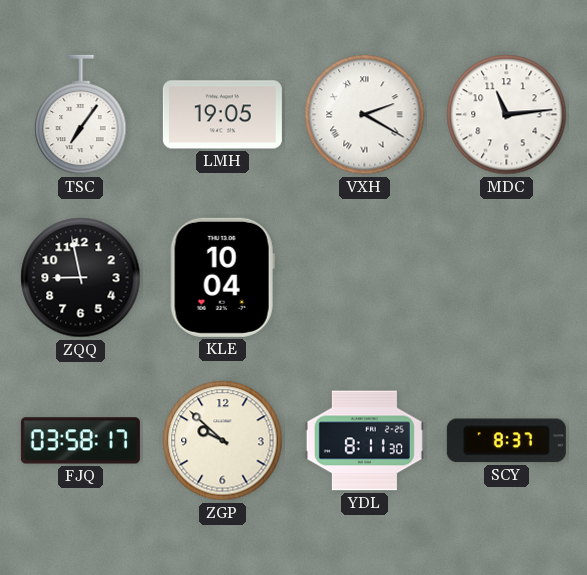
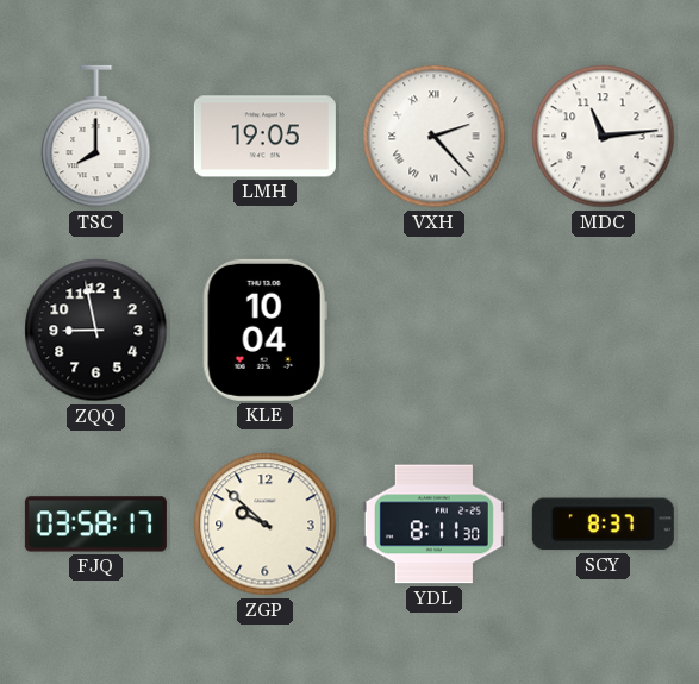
TSC: 7:06 -> 8:00
VXH: 2:20 -> 2:23
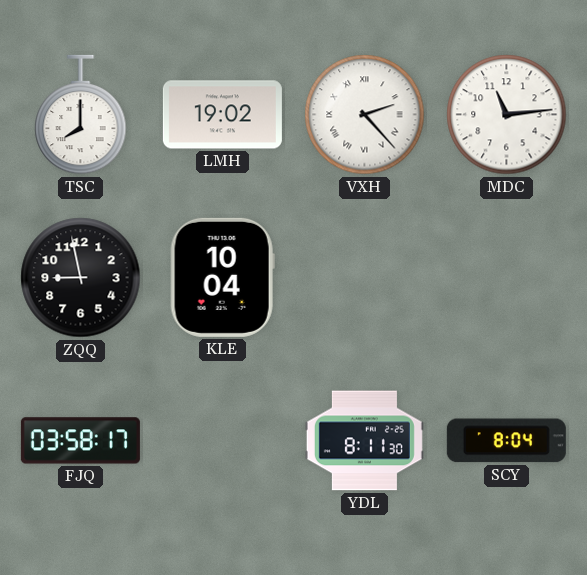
LMH: 19:05 -> 19:02
ZGP: 9:52 -> none
SCY: 8:37 -> 8:04
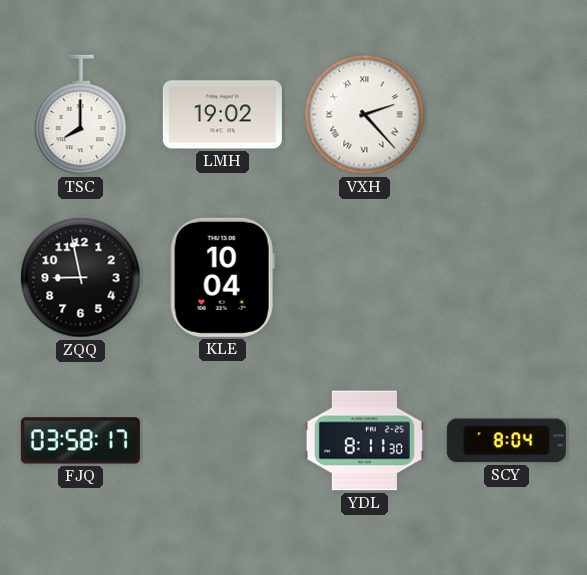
MDC: 11:14 -> none
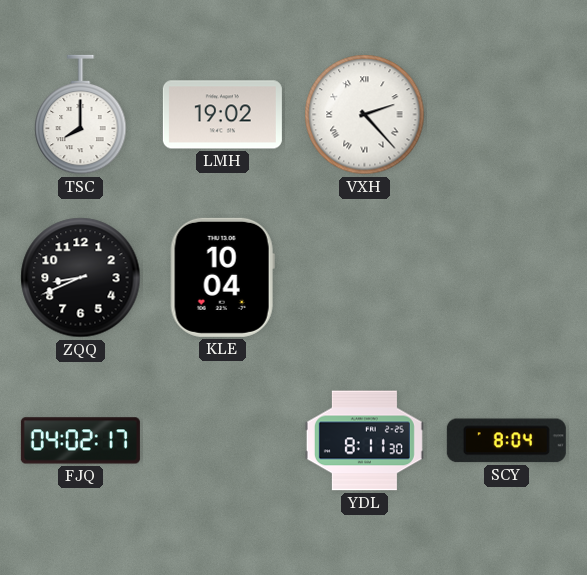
ZQQ: 8:58 -> 8:41
FJQ: 03:58 -> 04:02
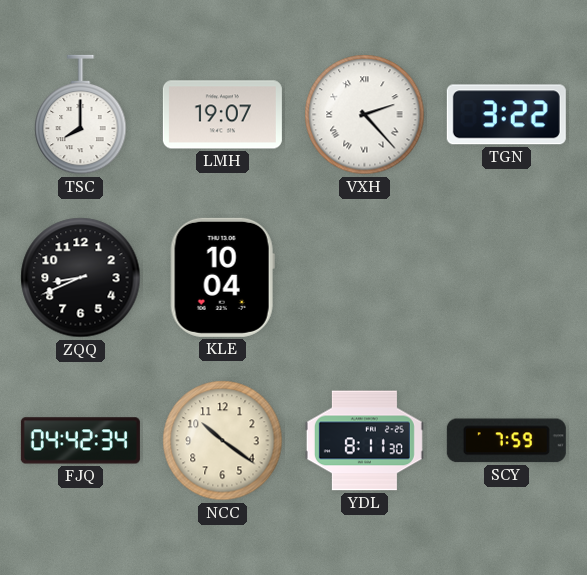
LMH: 19:02 -> 19:07
TGN: none -> 3:22
FJQ: 04:02 -> 04:42
NCC: none -> 10:21
SCY: 8:04 -> 7:59
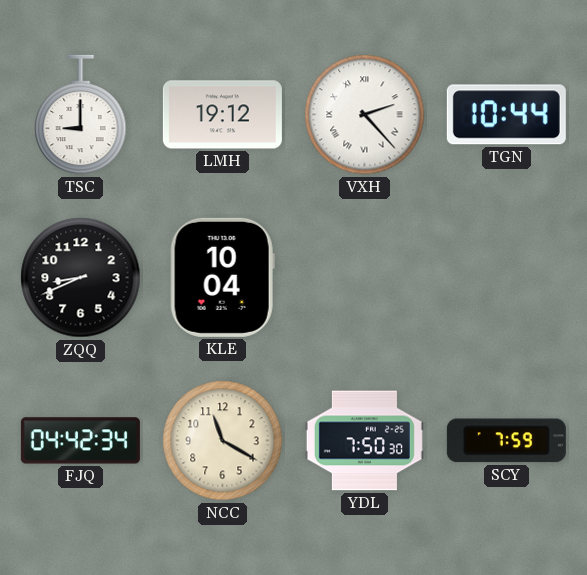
TSC: 8:00 -> 9:00
LMH: 19:07 -> 19:12
TGN: 3:22 -> 10:44
NCC: 10:21 -> 11:20
YDL: 8:11 -> 7:50
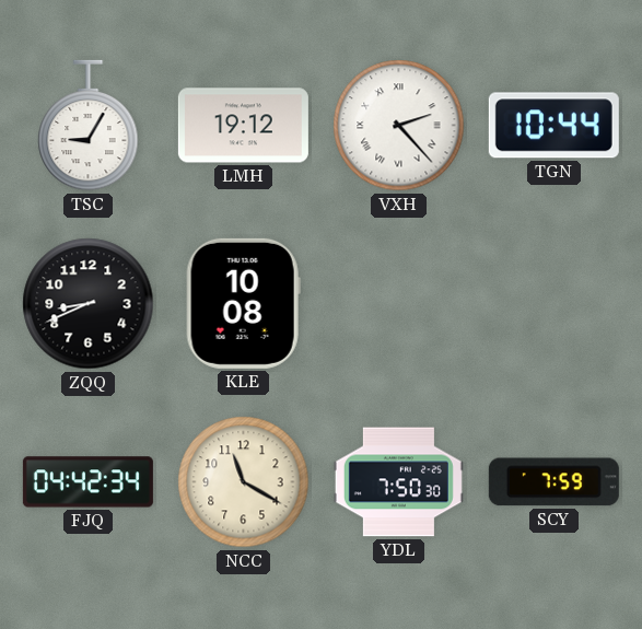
TSC: 9:00 -> 9:05
KLE: 10:04 -> 10:08
